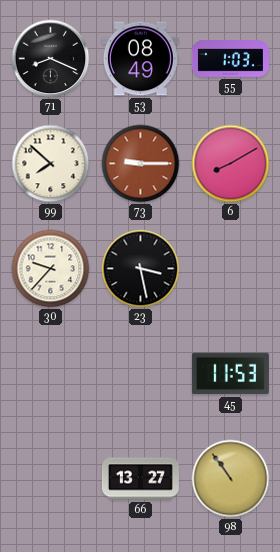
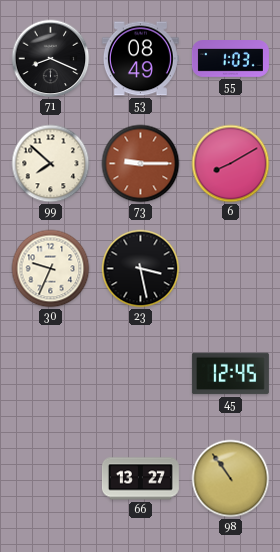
30: 9:37 -> 9:34
45: 11:53 -> 12:45
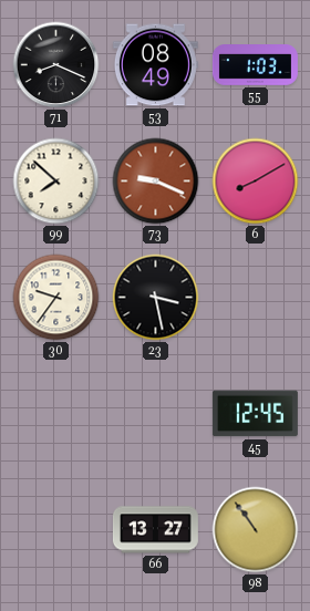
73: 9:15 -> 9:19
30: 9:34 -> 9:36
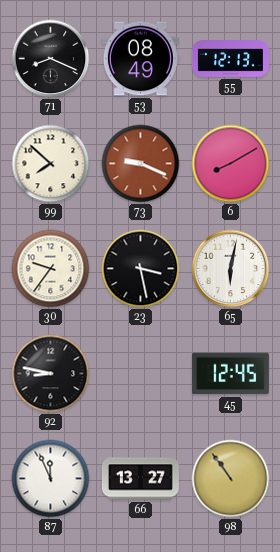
55: 1:03 -> 12:13
65: none -> 6:02
92: none -> 8:47
87: none -> 11:56
